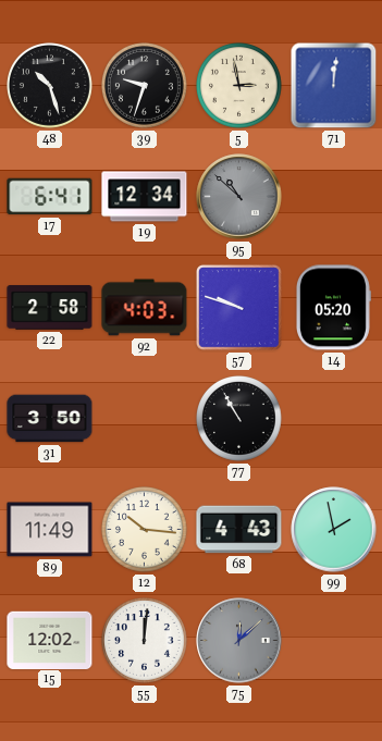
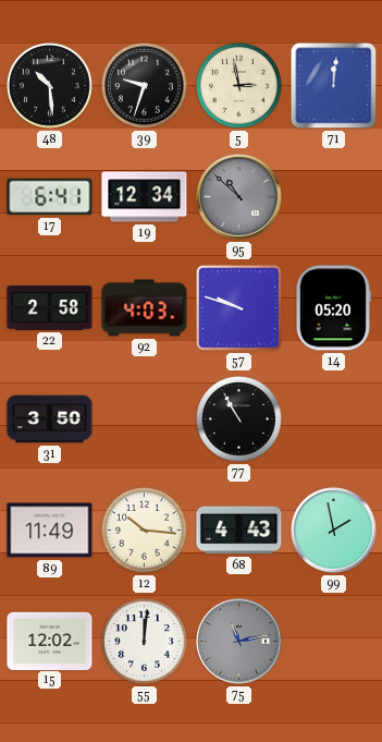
48: 10:27 -> 10:29
75: 12:08 -> 11:13
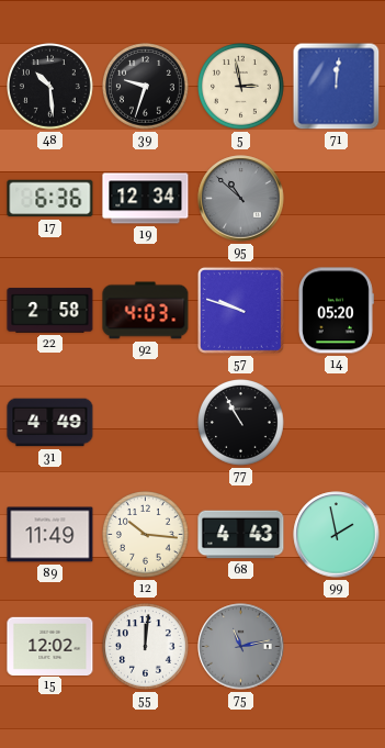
17: 6:41 -> 6:36
31: 3:50 -> 4:49
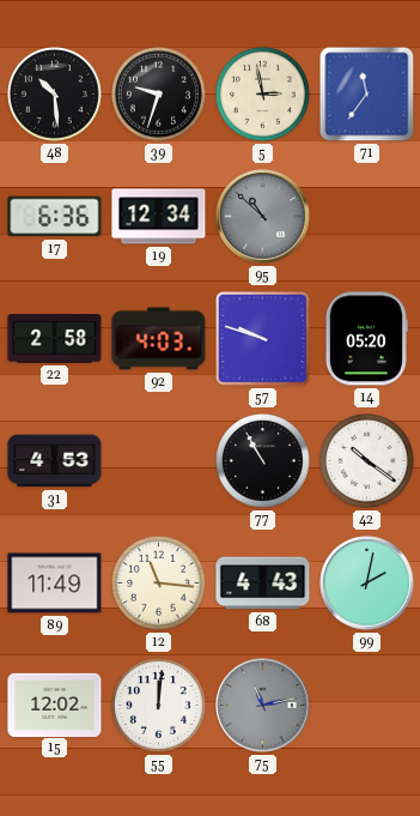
71: 12:01 -> 11:36
31: 4:49 -> 4:53
42: none -> 10:21
12: 10:16 -> 11:16
99: 1:58 -> 2:02
